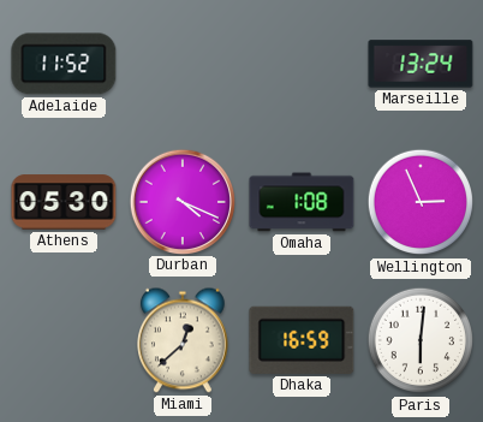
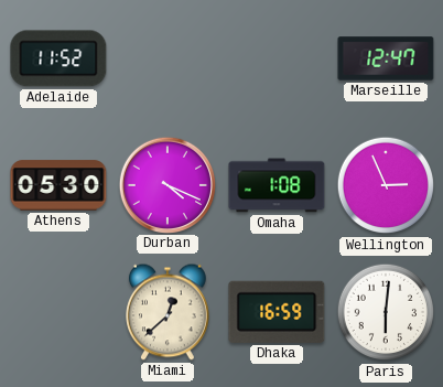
Marseille: 13:24 -> 12:47
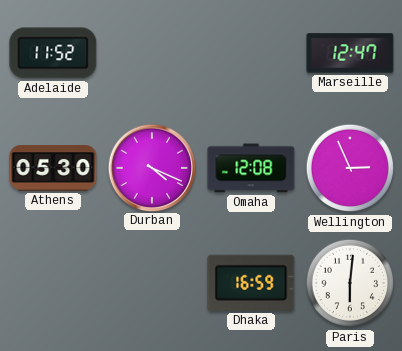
Omaha: 1:08 -> 12:08
Miami: 12:38 -> none
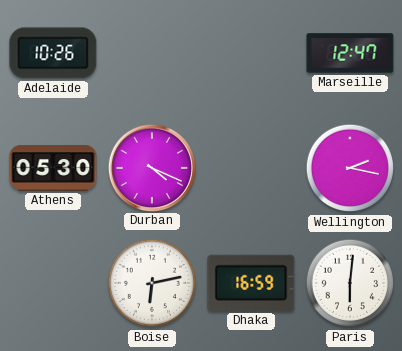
Adelaide: 11:52 -> 10:26
Omaha: 12:08 -> none
Wellington: 2:56 -> 2:17
Boise: none -> 6:13
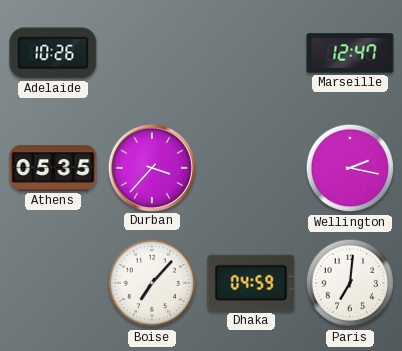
Athens: 05:30 -> 05:35
Durban: 4:19 -> 3:37
Boise: 6:13 -> 7:07
Dhaka: 16:59 -> 04:59
Paris: 6:01 -> 7:01
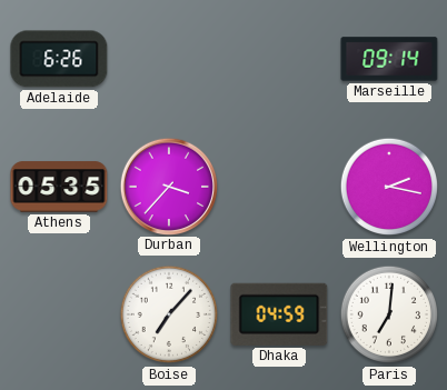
Adelaide: 10:26 -> 6:26
Marseille: 12:47 -> 09:14
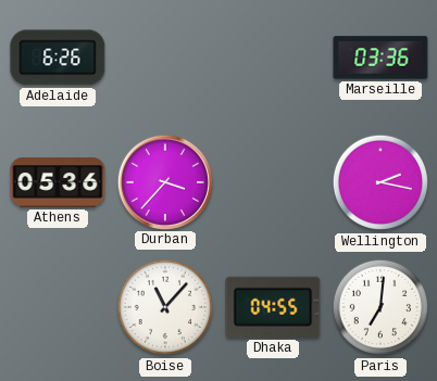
Marseille: 09:14 -> 03:36
Athens: 05:35 -> 05:36
Boise: 7:07 -> 11:07
Dhaka: 04:59 -> 04:55
